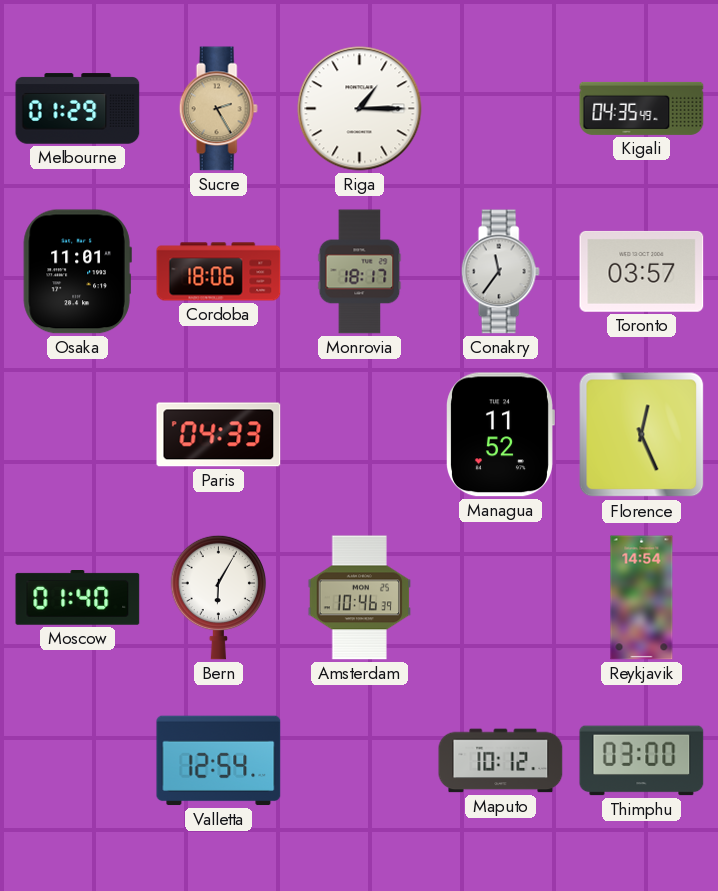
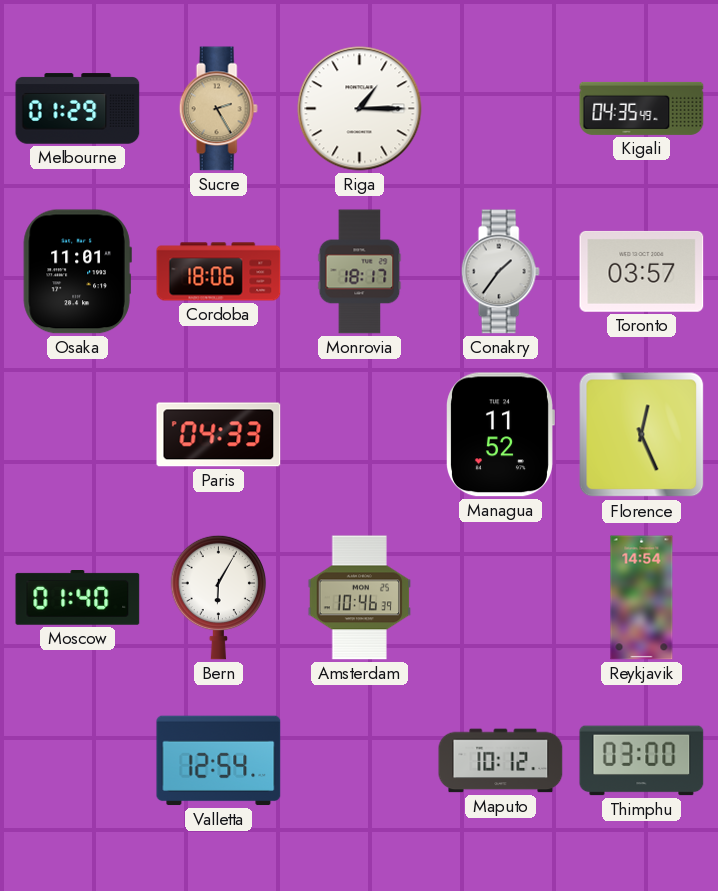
Conakry: 11:36 -> 1:36
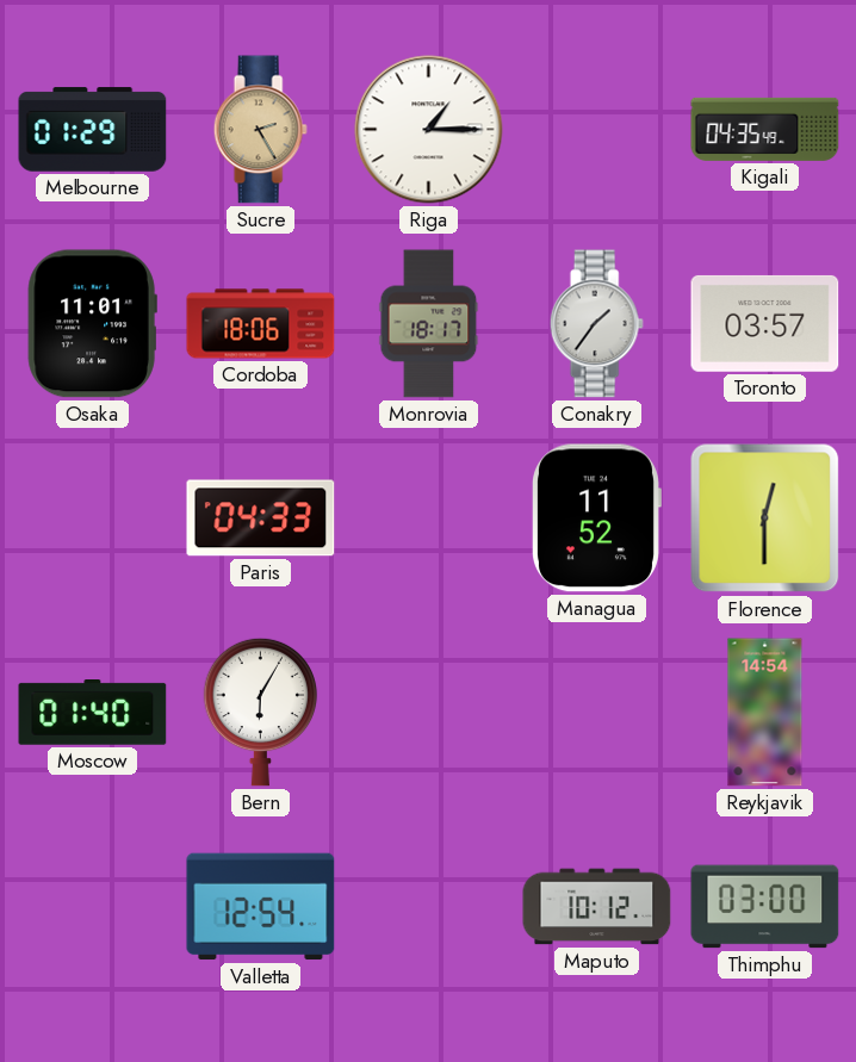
Florence: 12:26 -> 12:30
Amsterdam: 10:46 -> none
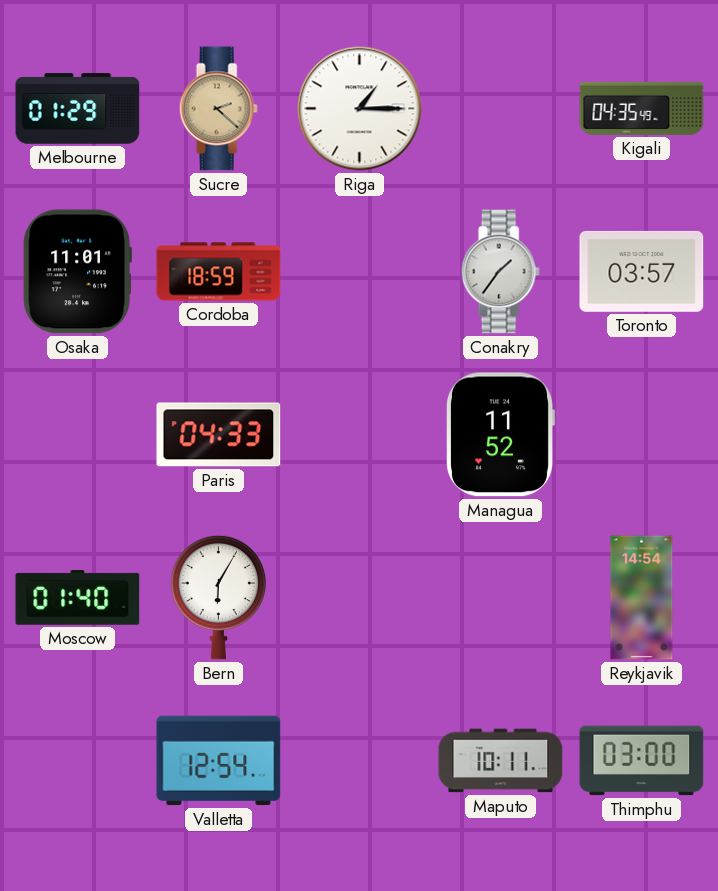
Sucre: 2:25 -> 2:22
Cordoba: 18:06 -> 18:59
Monrovia: 18:17 -> none
Florence: 12:30 -> none
Maputo: 10:12 -> 10:11
